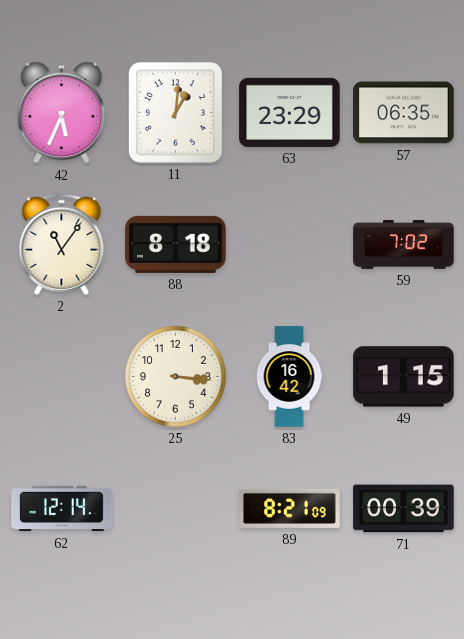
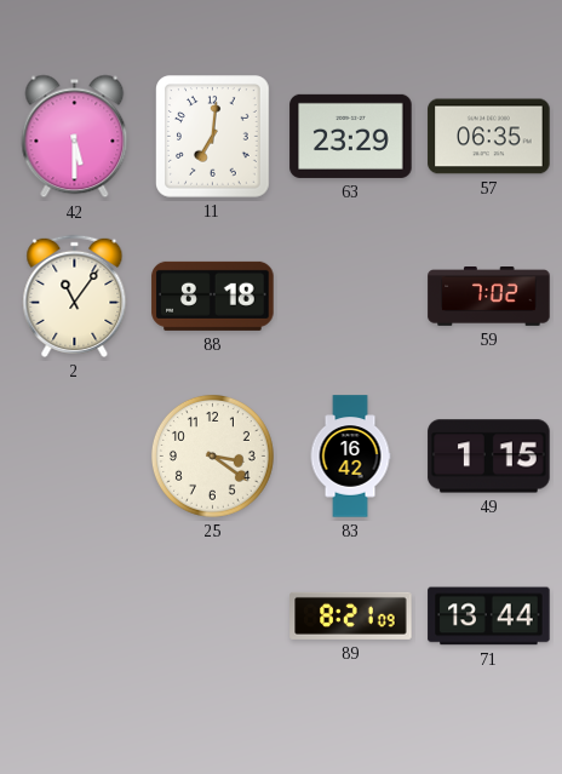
42: 5:34 -> 5:30
11: 1:01 -> 7:01
25: 3:16 -> 3:21
62: 12:14 -> none
71: 00:39 -> 13:44
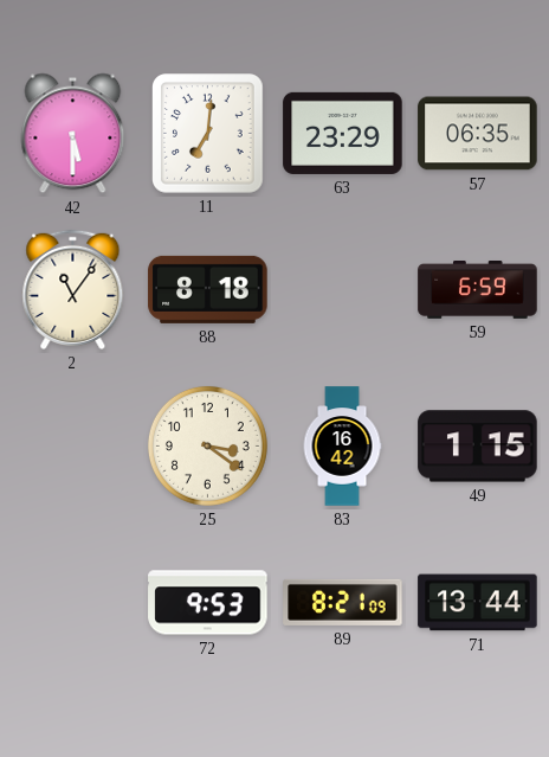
59: 7:02 -> 6:59
72: none -> 9:53
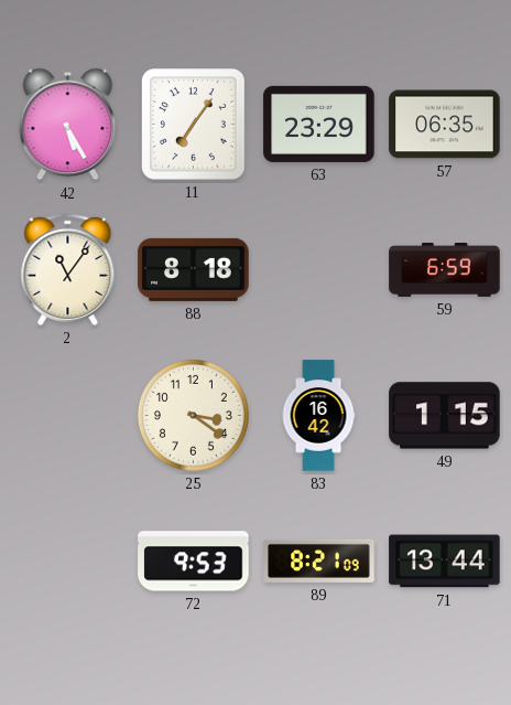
42: 5:30 -> 5:25
11: 7:01 -> 7:06
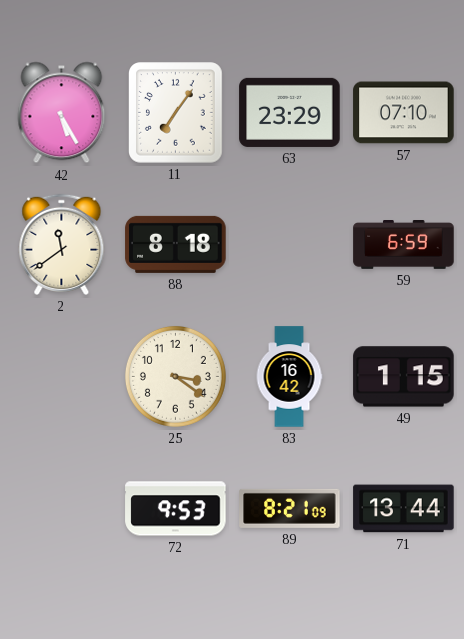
57: 06:35 -> 07:10
2: 11:06 -> 11:39
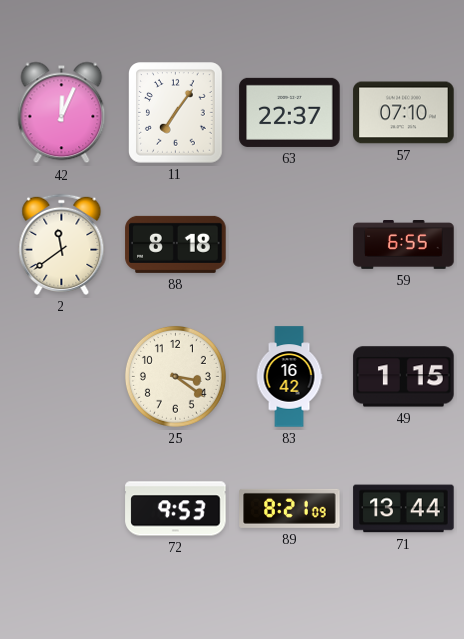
42: 5:25 -> 12:04
63: 23:29 -> 22:37
59: 6:59 -> 6:55
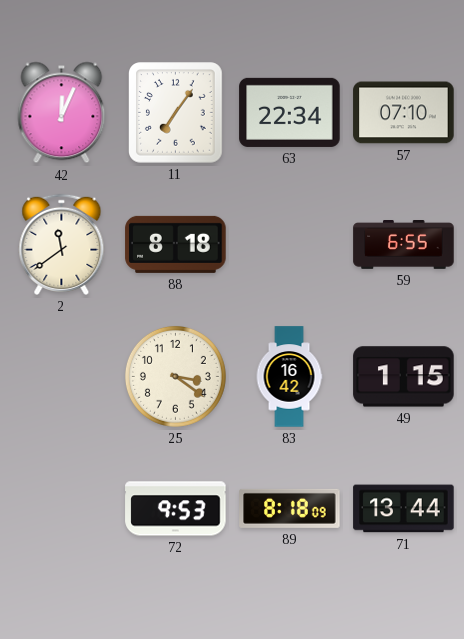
63: 22:37 -> 22:34
89: 8:21 -> 8:18
